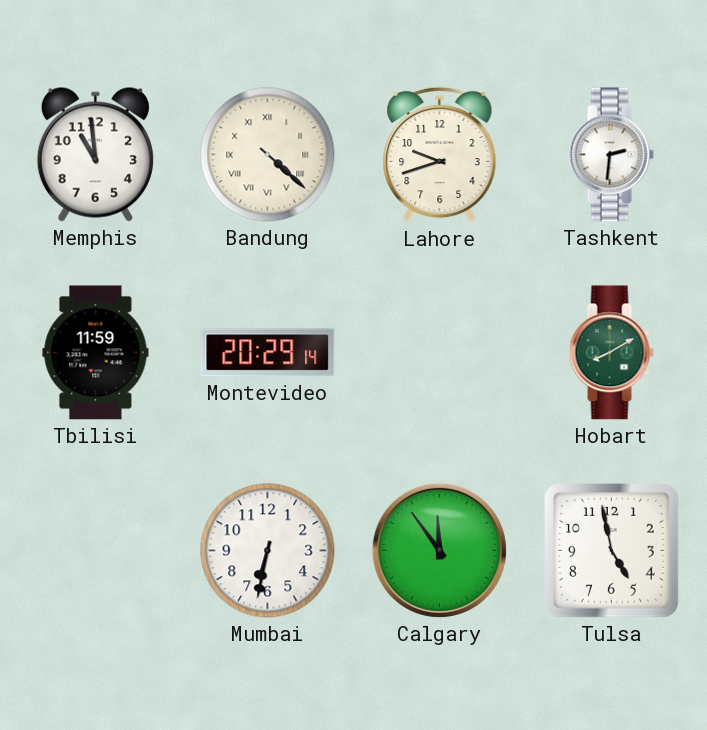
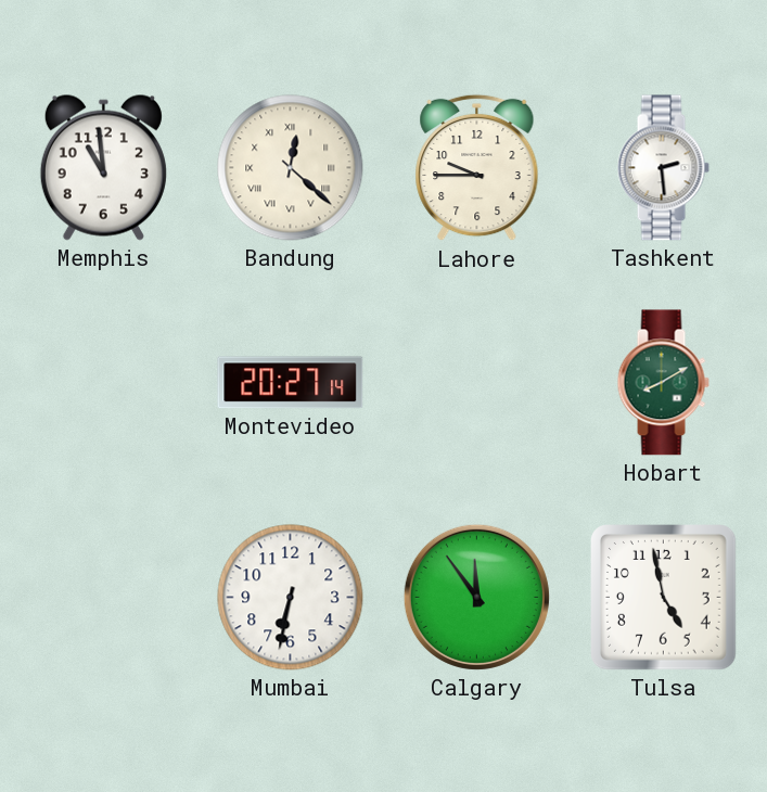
Bandung: 4:22 -> 12:22
Lahore: 9:42 -> 9:45
Tashkent: 2:31 -> 2:29
Tbilisi: 11:59 -> none
Montevideo: 20:29 -> 20:27
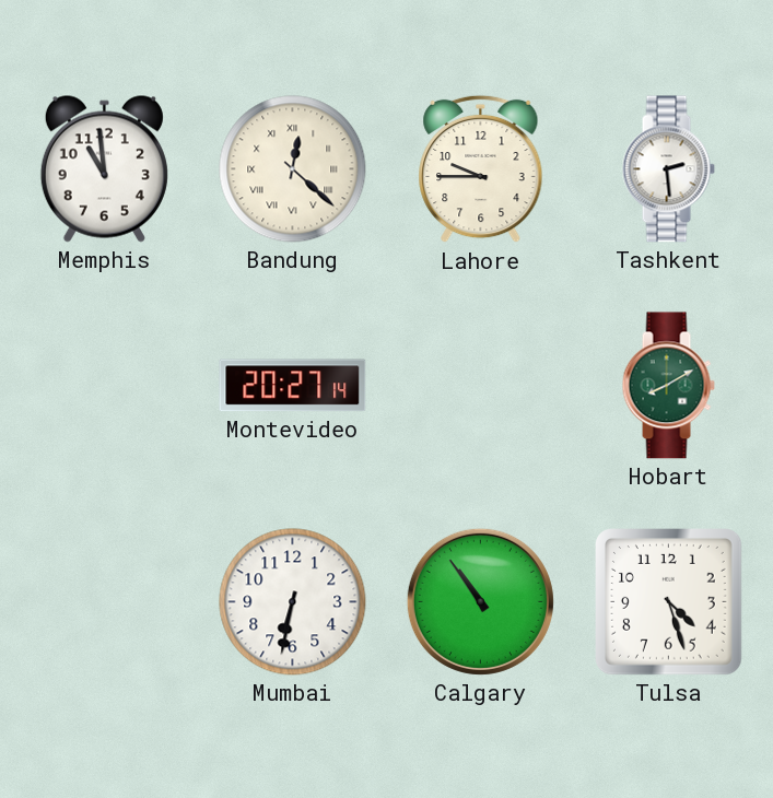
Calgary: 11:54 -> 10:54
Tulsa: 4:58 -> 4:27
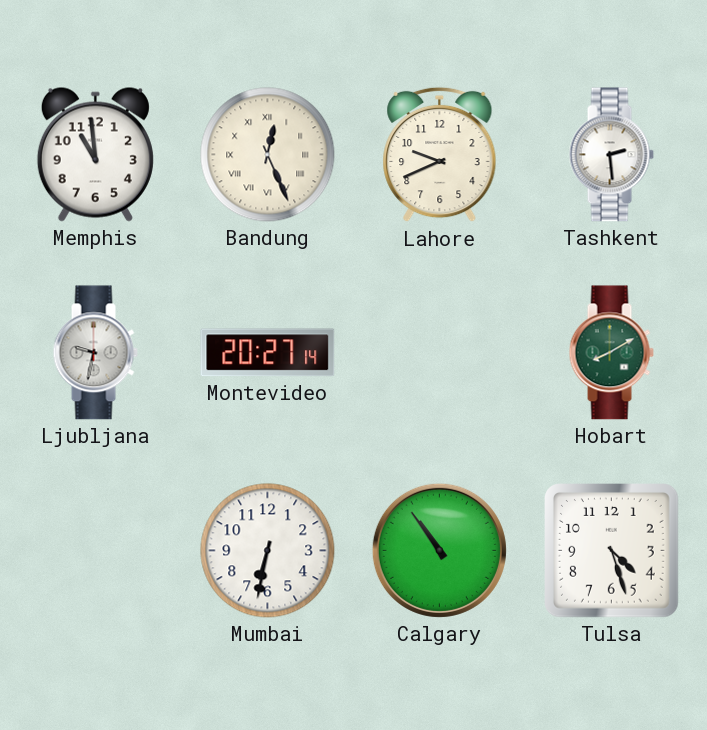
Bandung: 12:22 -> 12:26
Lahore: 9:45 -> 9:41
Ljubljana: none -> 9:32
